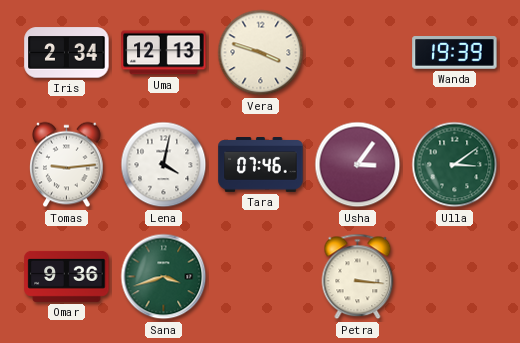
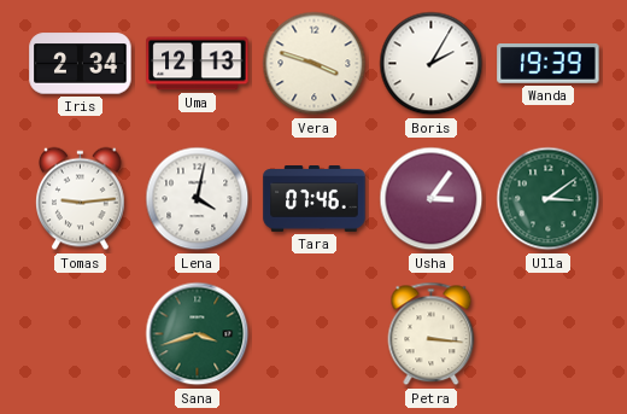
Boris: none -> 2:05
Omar: 9:36 -> none
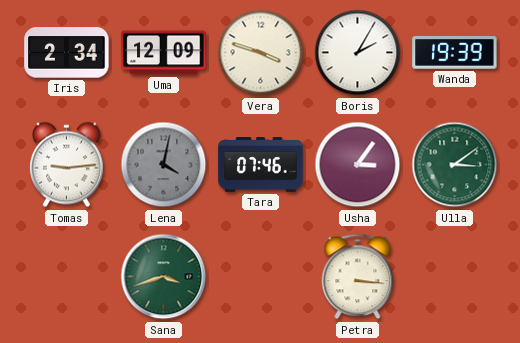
Uma: 12:13 -> 12:09
Lena dial: white -> grey
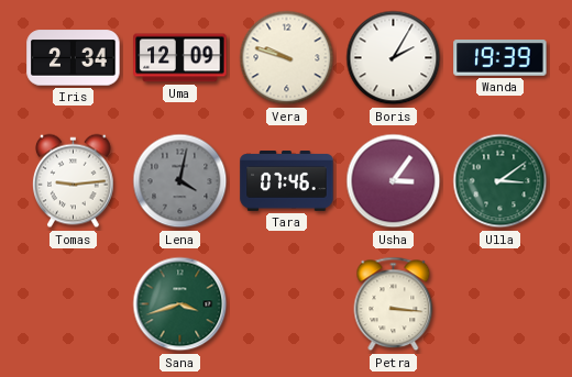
Vera: 3:48 -> 9:48
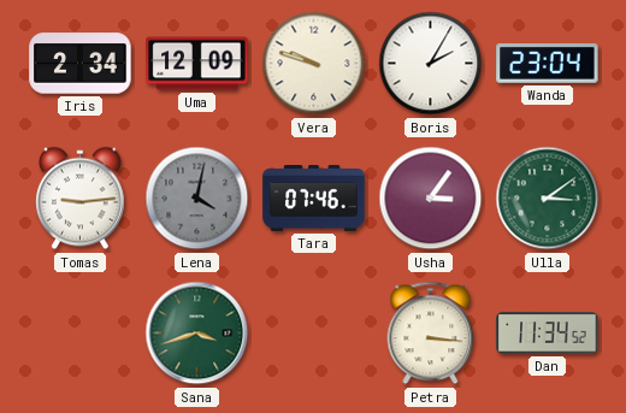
Wanda: 19:39 -> 23:04
Dan: none -> 11:34
